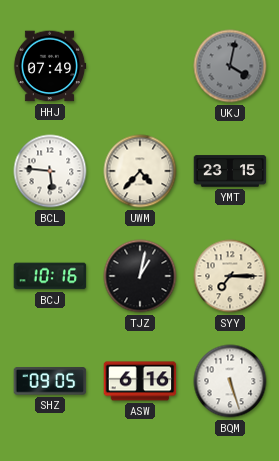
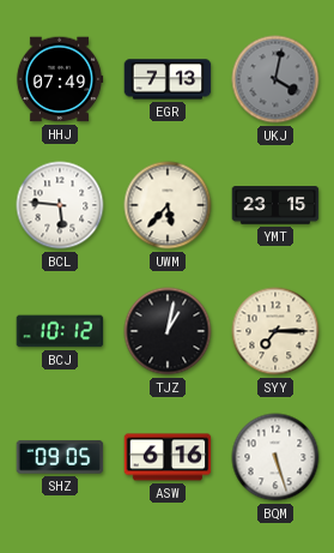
EGR: none -> 7:13
UWM: 4:37 -> 5:37
BCJ: 10:16 -> 10:12
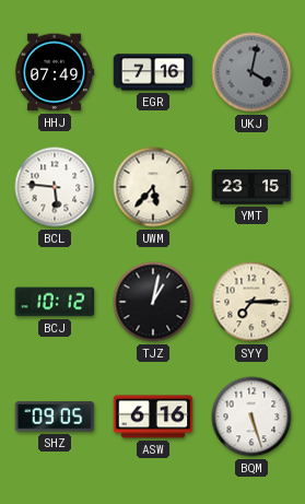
EGR: 7:13 -> 7:16
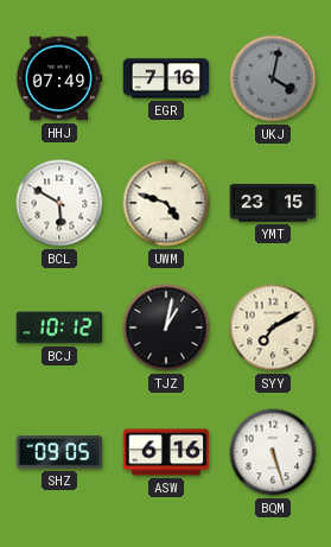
BCL: 5:46 -> 5:50
UWM: 5:37 -> 4:48
SYY: 7:15 -> 7:10
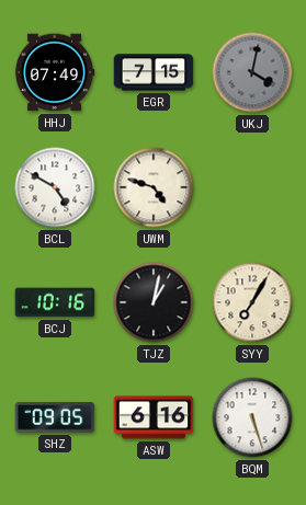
EGR: 7:16 -> 7:15
BCL: 5:50 -> 4:50
YMT: 23:15 -> none
BCJ: 10:12 -> 10:16
SYY: 7:10 -> 7:05
